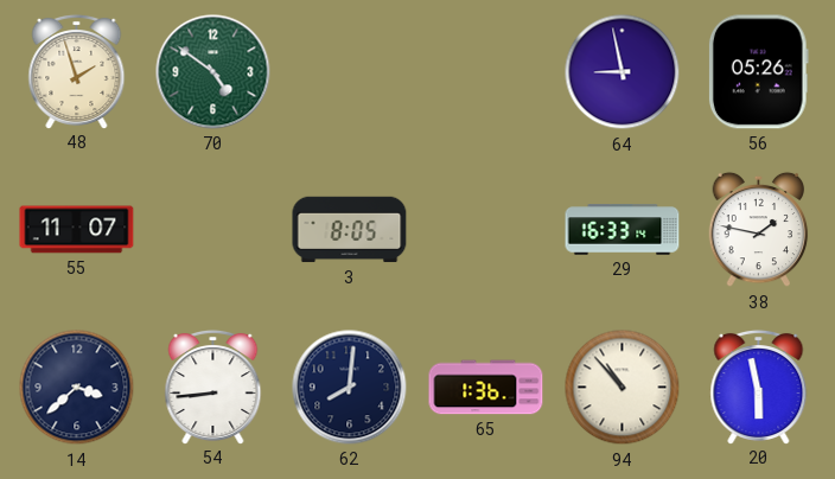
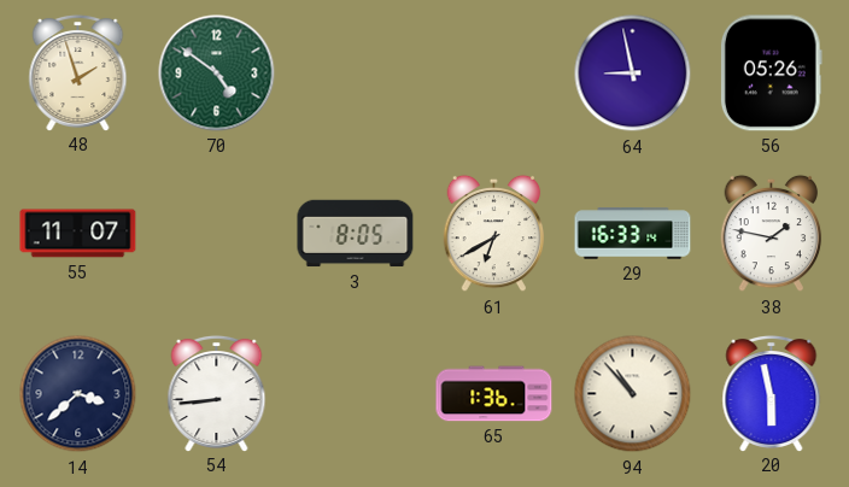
61: none -> 6:40
62: 8:01 -> none
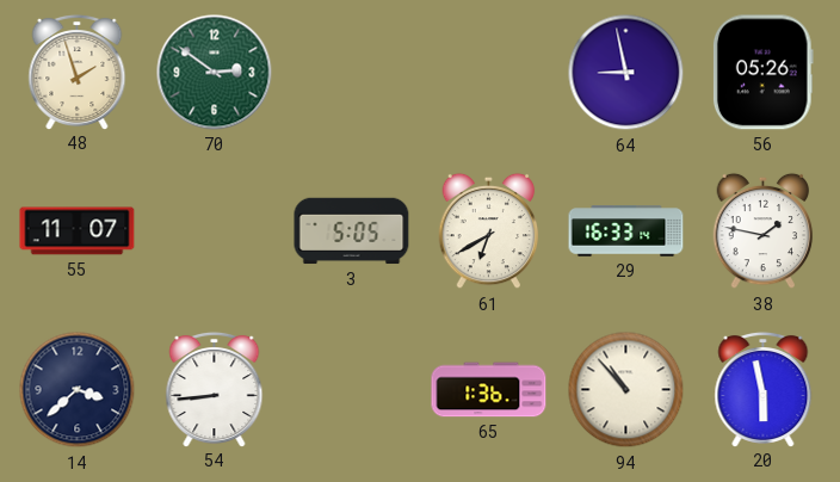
70: 4:51 -> 2:51
3: 8:05 -> 5:05
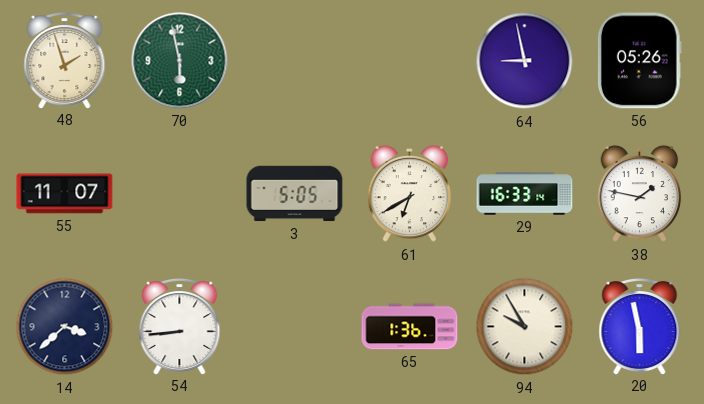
70: 2:51 -> 5:58
94: 10:53 -> 9:55
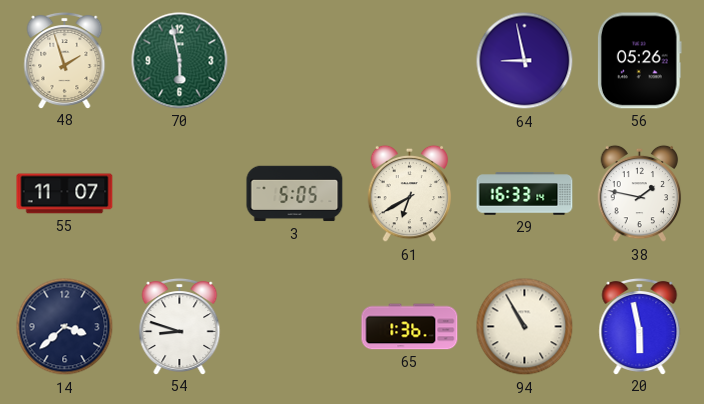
54: 8:44 -> 8:48
94: 9:55 -> 10:55
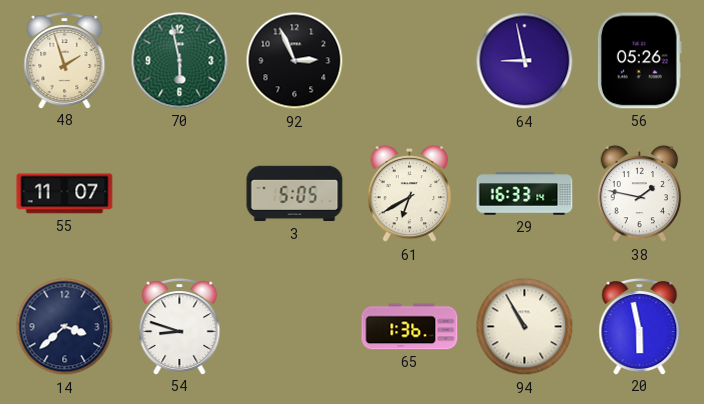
92: none -> 2:56
